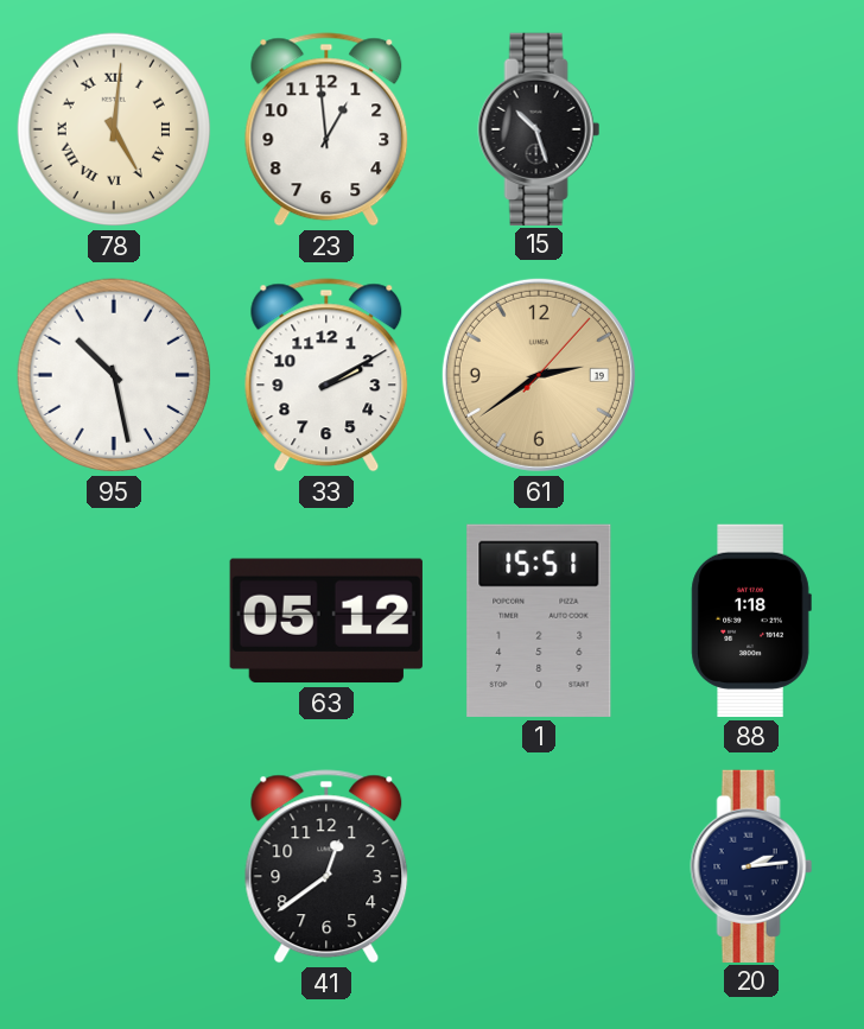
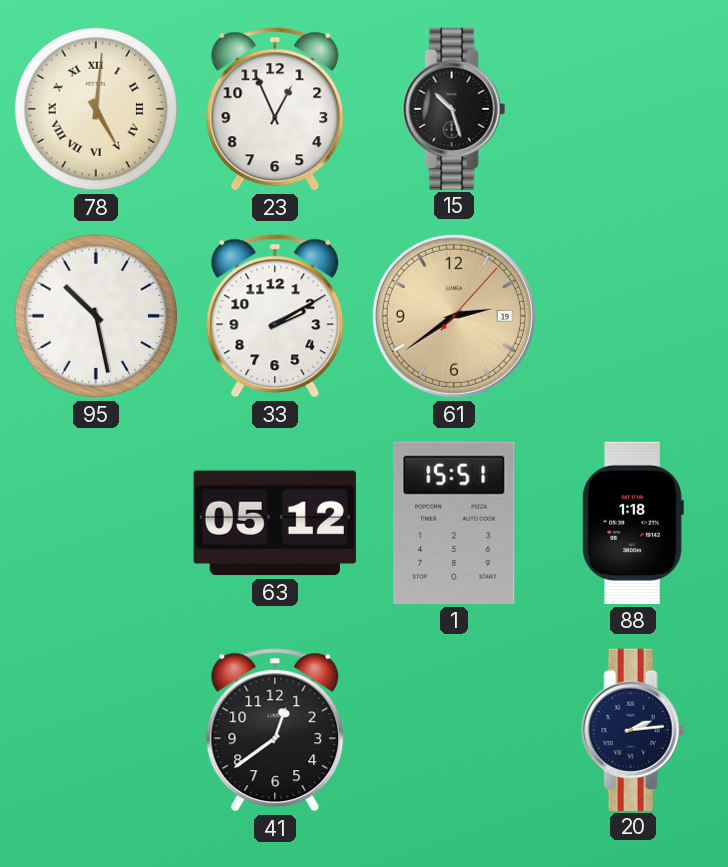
23: 12:59 -> 12:56
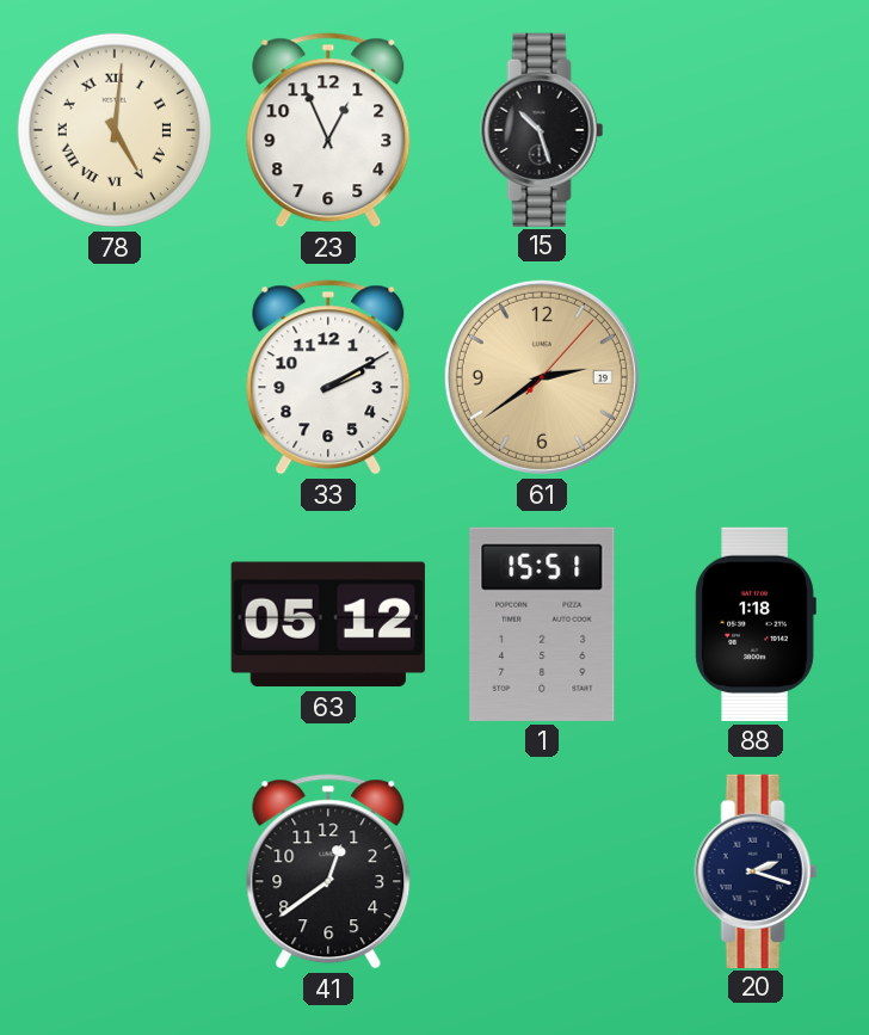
95: 10:28 -> none
20: 2:14 -> 2:18
